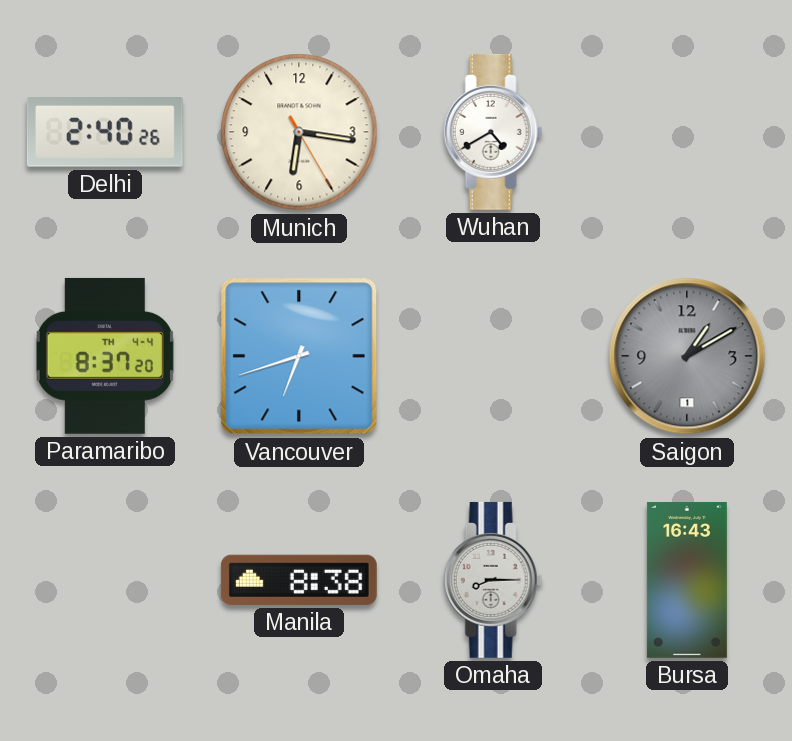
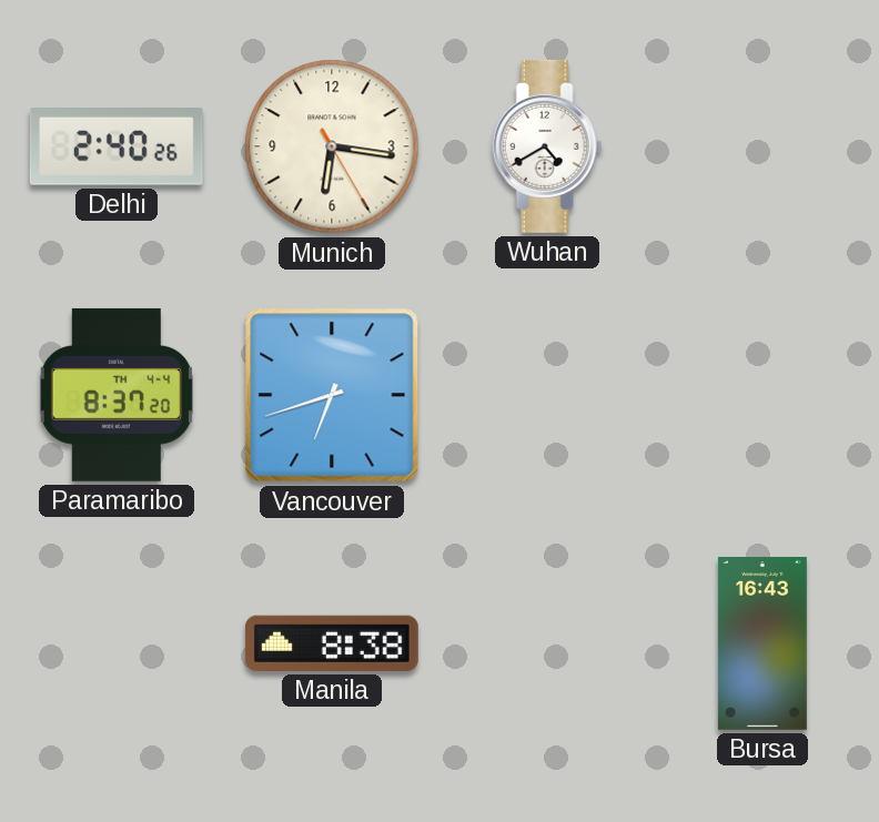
Saigon: 1:10 -> none
Omaha: 8:15 -> none
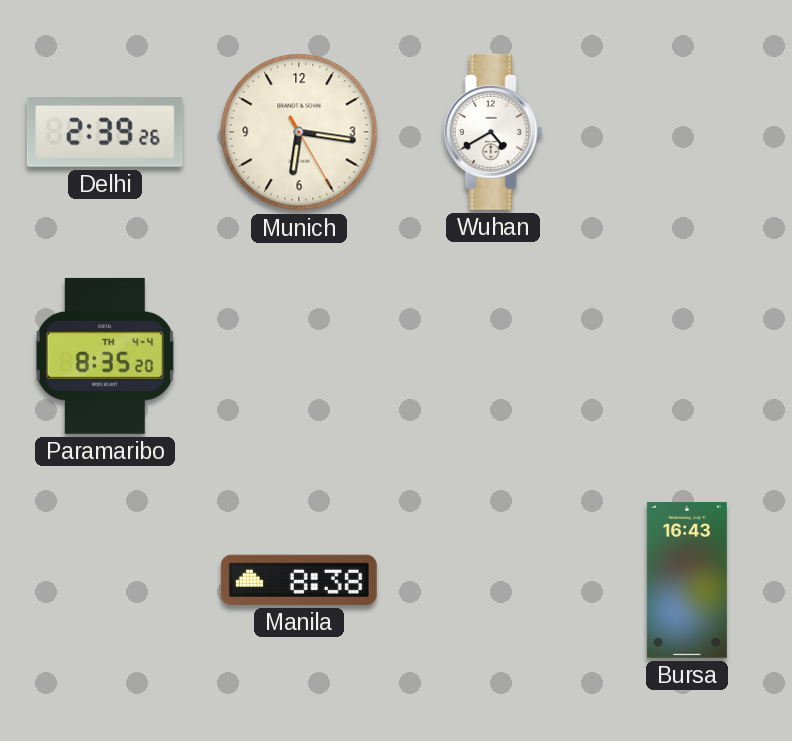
Delhi: 2:40 -> 2:39
Paramaribo: 8:37 -> 8:35
Vancouver: 6:42 -> none
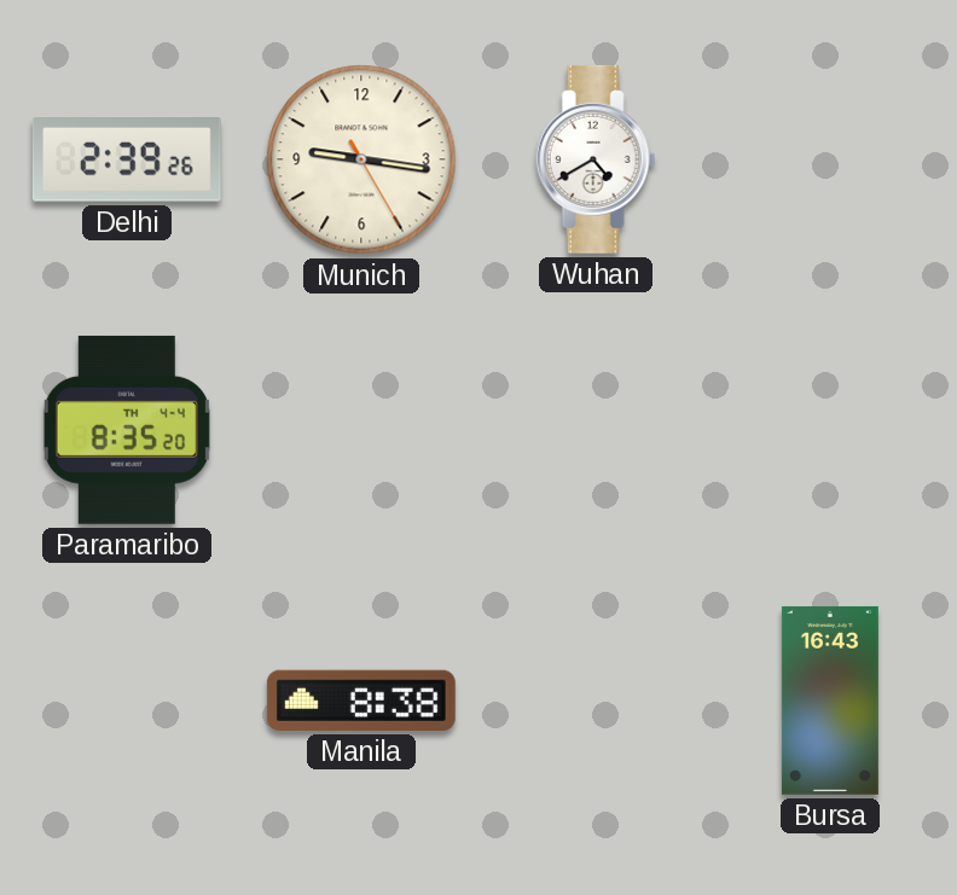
Munich: 6:16 -> 9:16
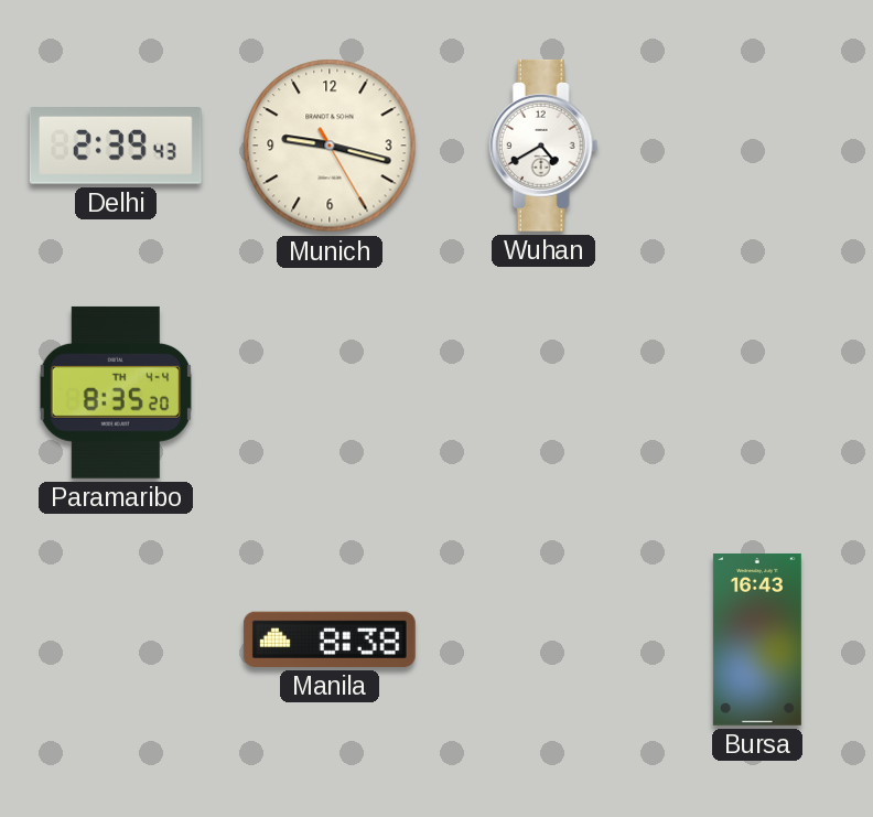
Delhi: 2:39:26 -> 2:39:43
Munich: 9:16 -> 9:17
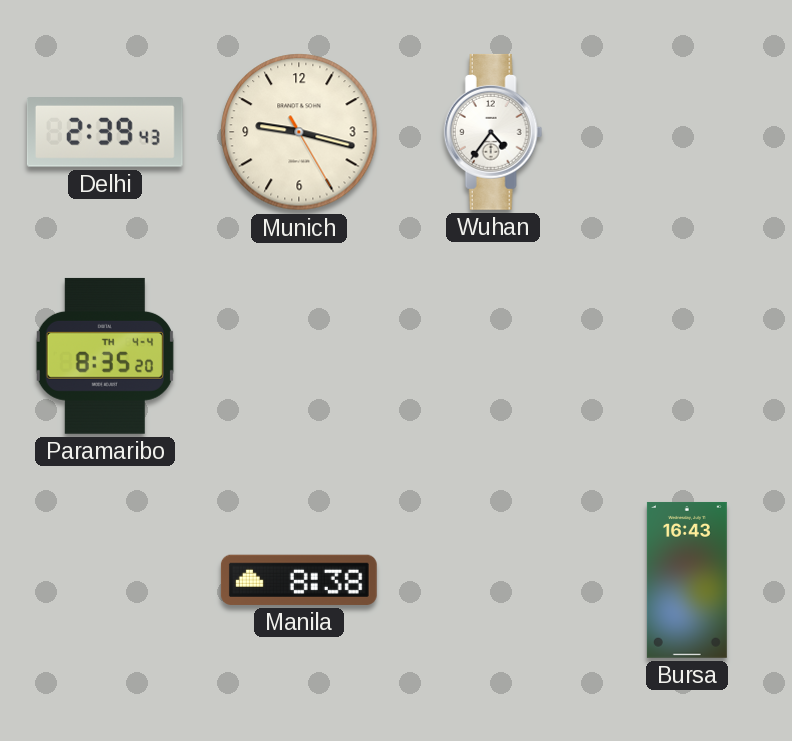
Wuhan: 4:40 -> 4:36
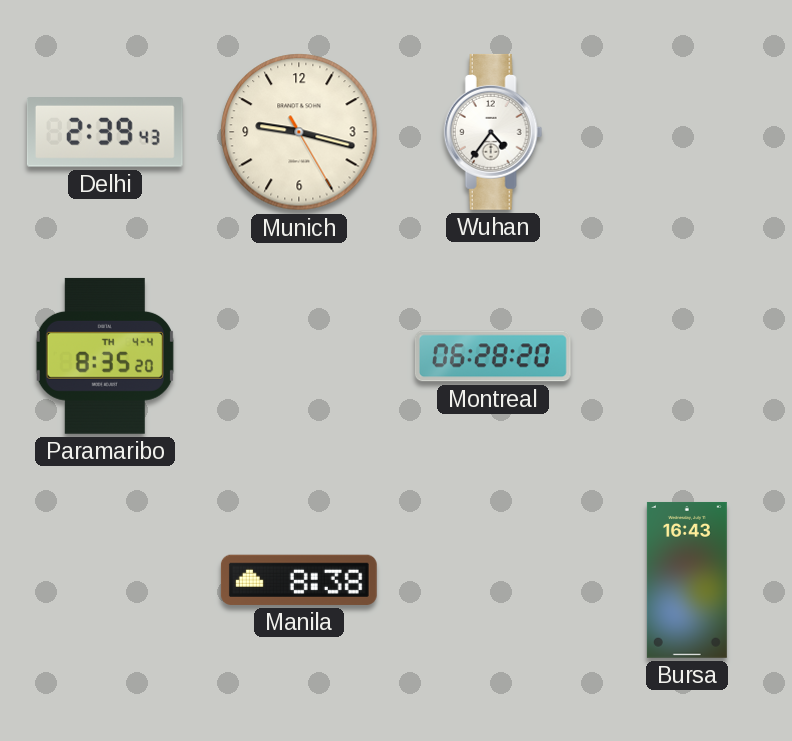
Montreal: none -> 06:28
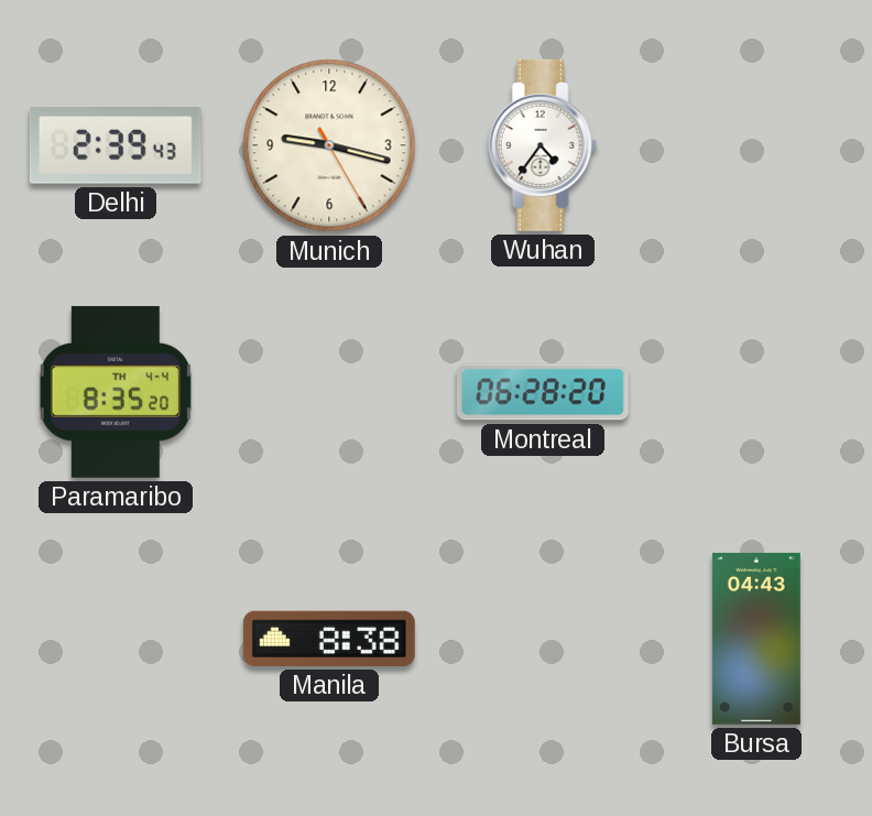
Bursa: 16:43 -> 04:43
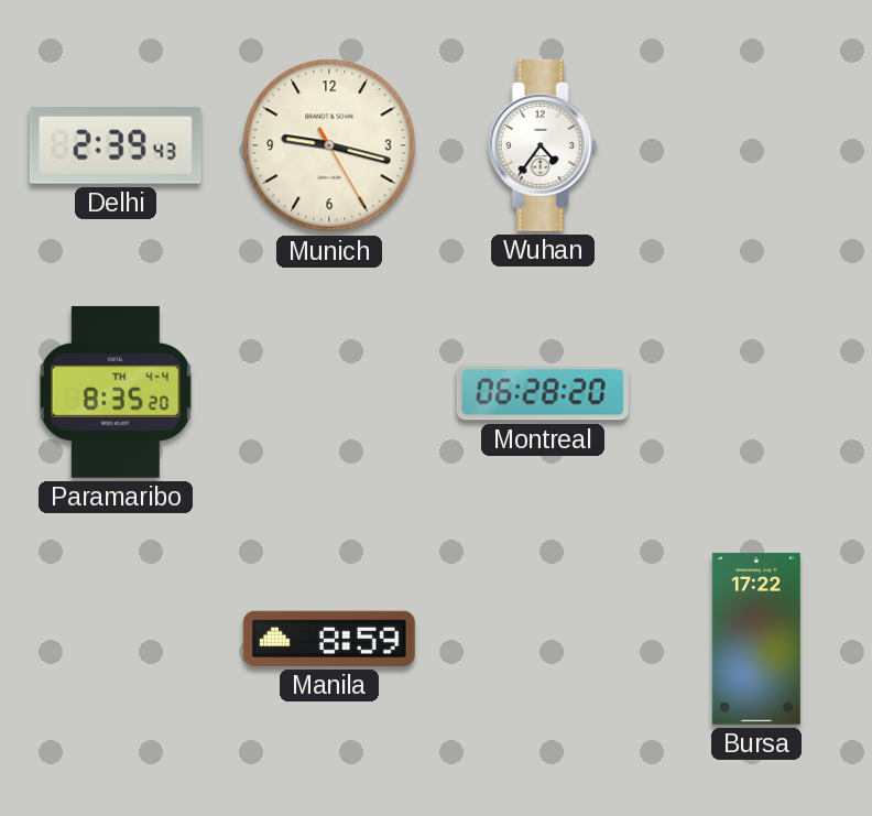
Manila: 8:38 -> 8:59
Bursa: 04:43 -> 17:22
